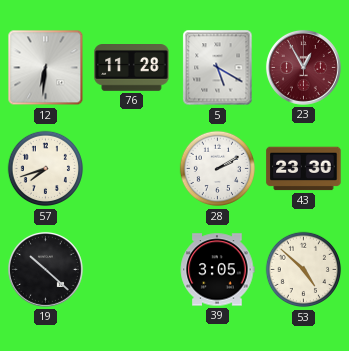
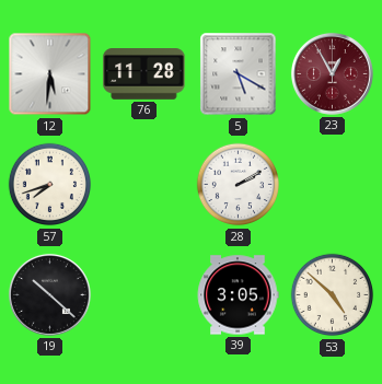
12: 6:31 -> 5:31
43: 23:30 -> none
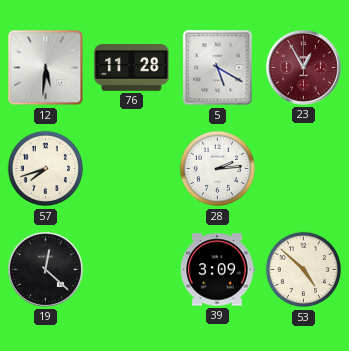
28: 2:10 -> 2:14
19: 10:22 -> 12:22
39: 3:05 -> 3:09
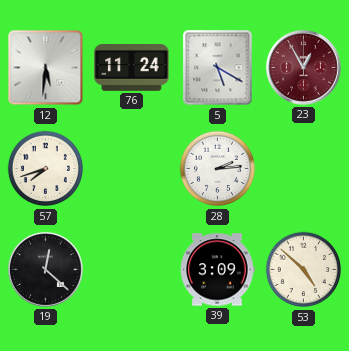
76: 11:28 -> 11:24
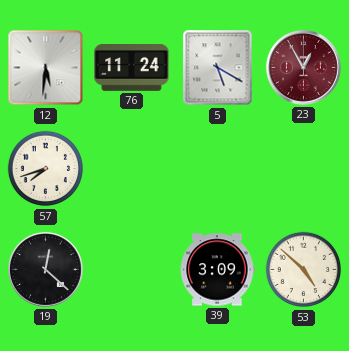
28: 2:14 -> none
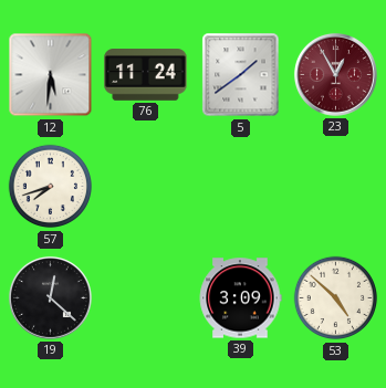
5: 5:20 -> 1:39
